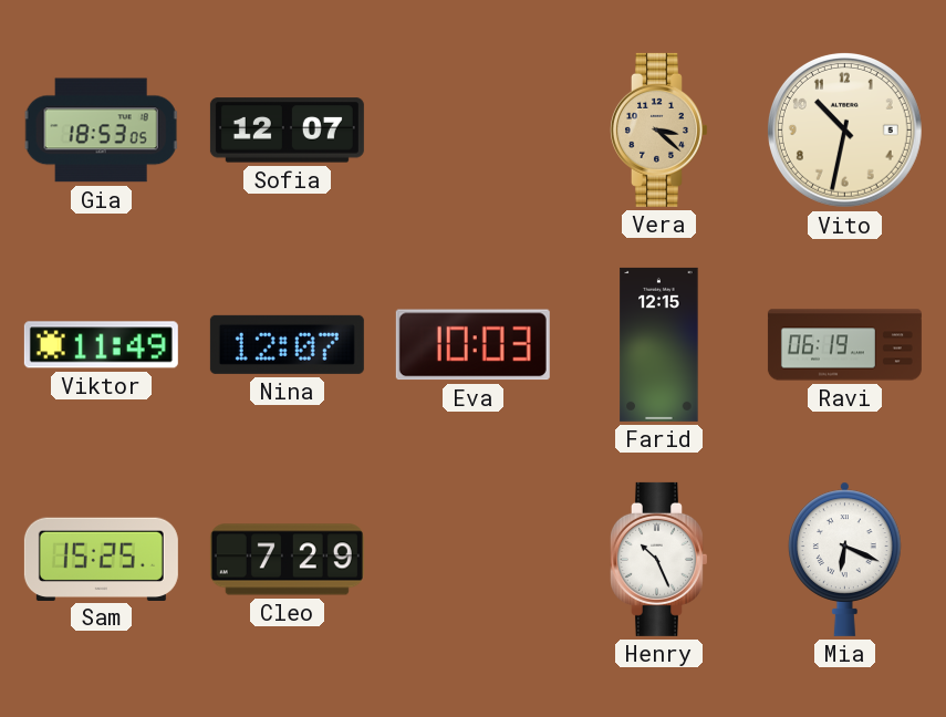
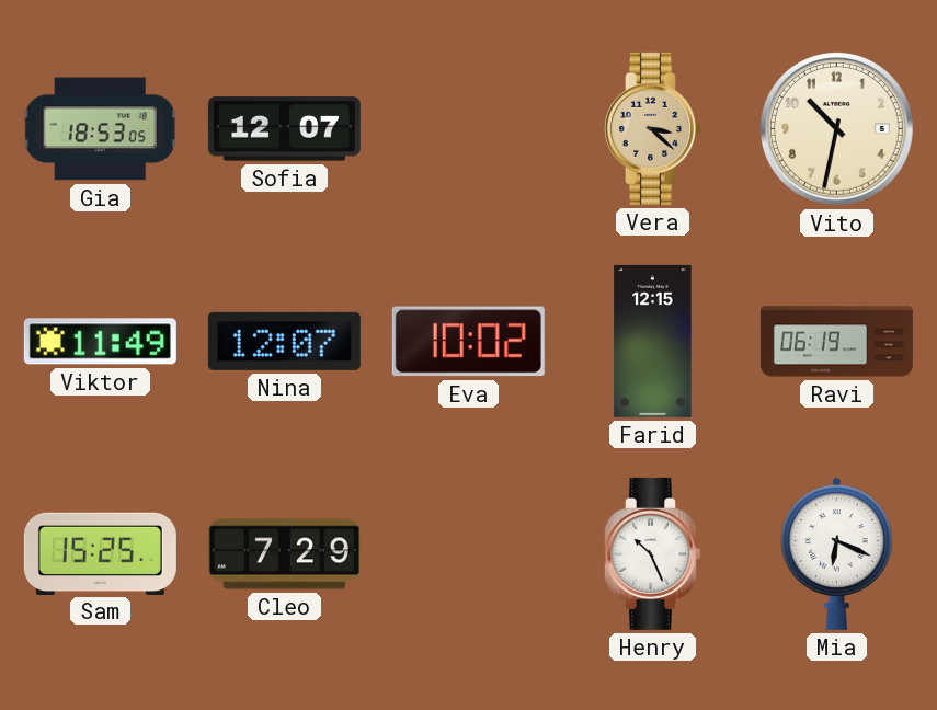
Eva: 10:03 -> 10:02
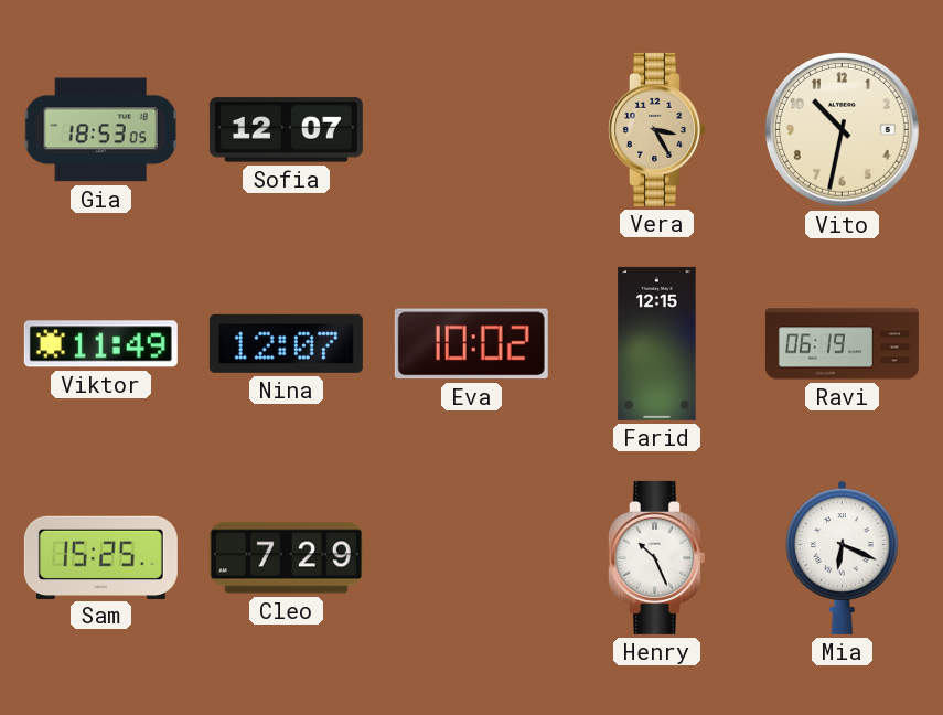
Vera: 3:22 -> 3:25
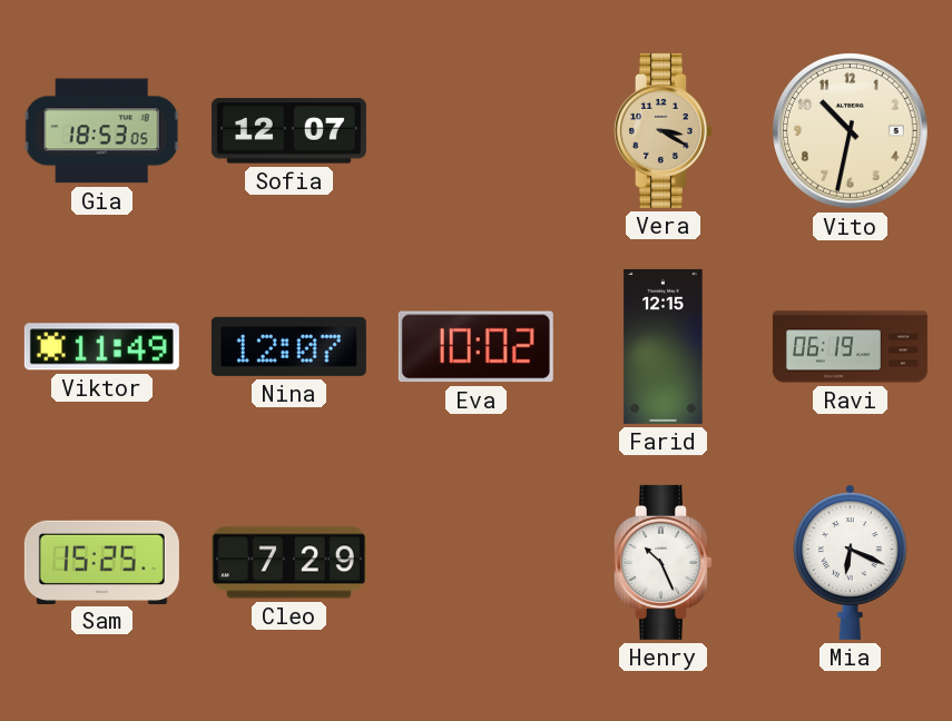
Vera: 3:25 -> 3:20
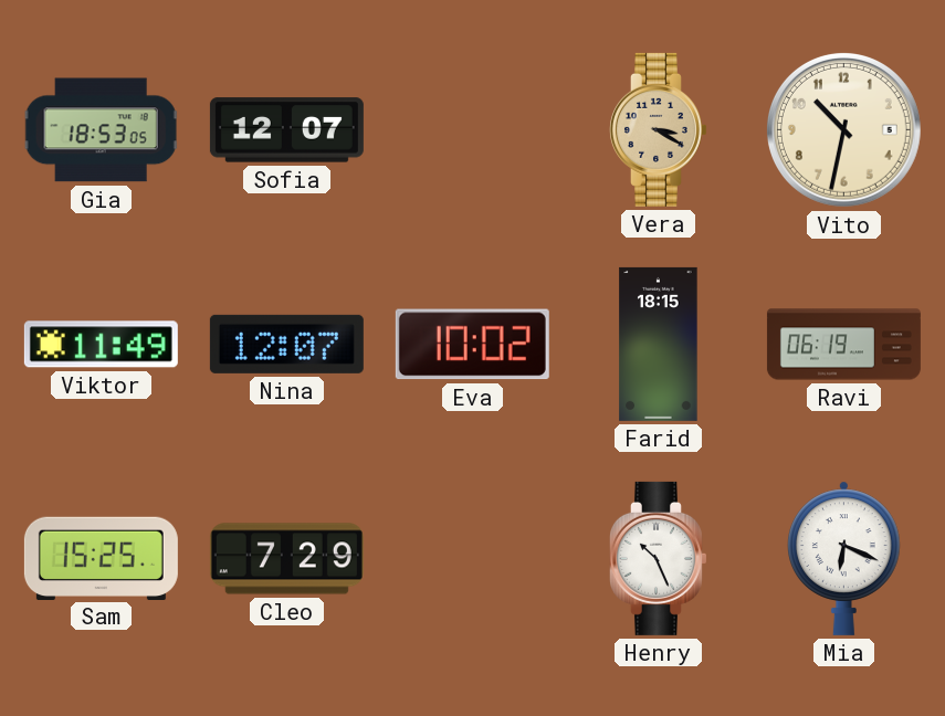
Farid: 12:15 -> 18:15
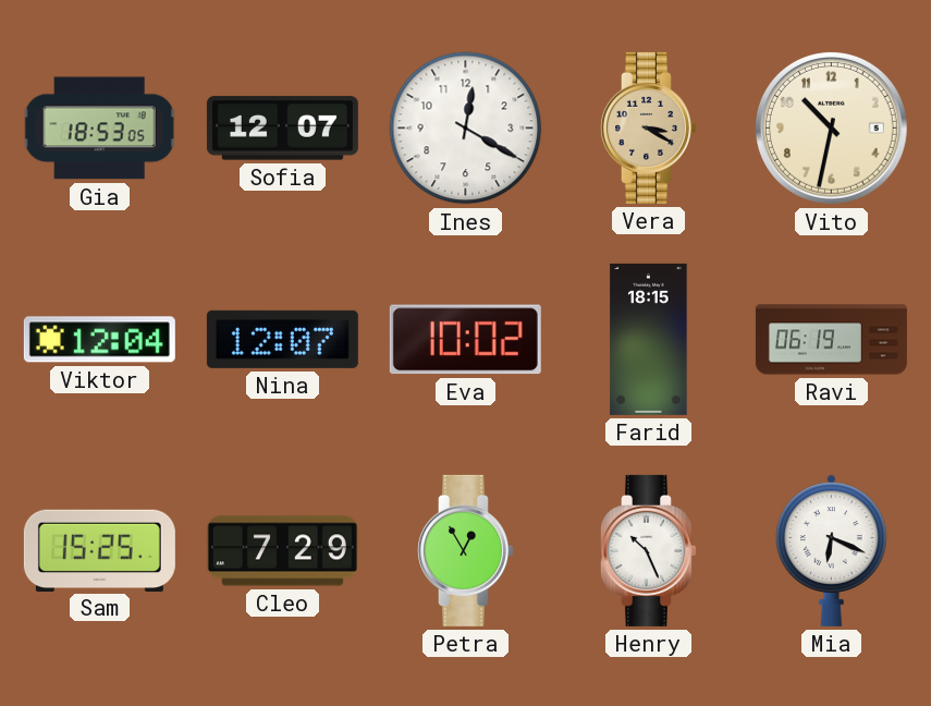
Ines: none -> 12:20
Viktor: 11:49 -> 12:04
Petra: none -> 12:55
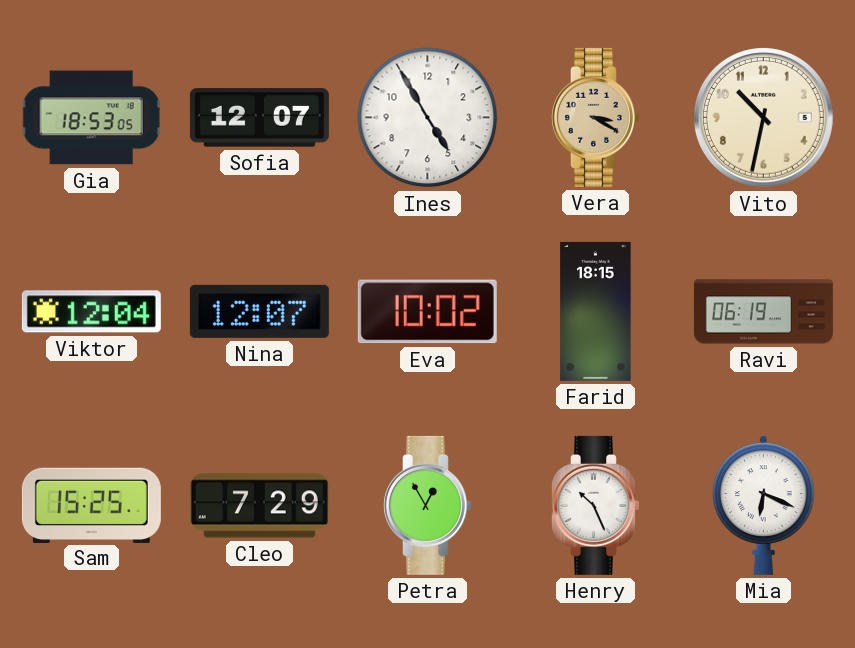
Ines: 12:20 -> 4:55
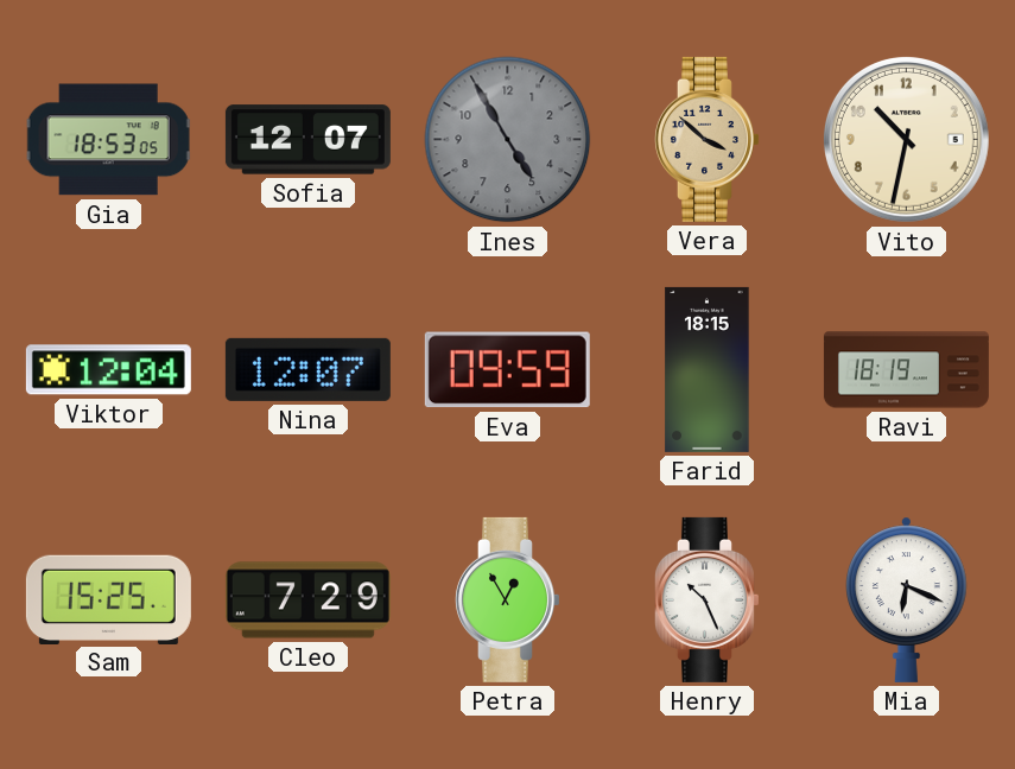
Ines dial: white -> grey
Vera: 3:20 -> 3:52
Eva: 10:02 -> 09:59
Ravi: 06:19 -> 18:19
